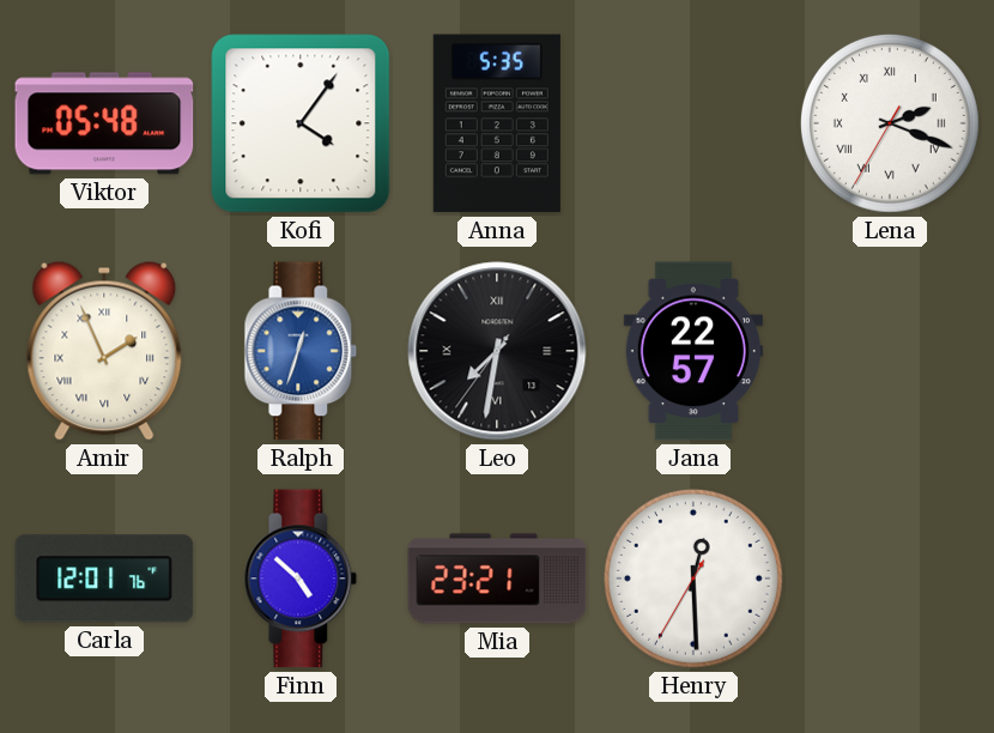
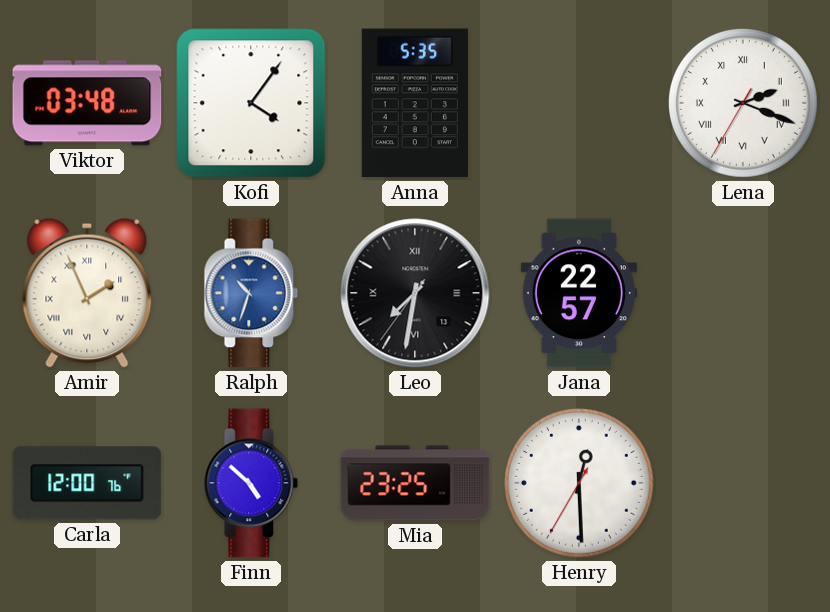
Viktor: 05:48 -> 03:48
Ralph: 12:33 -> 10:33
Carla: 12:01 -> 12:00
Mia: 23:21 -> 23:25
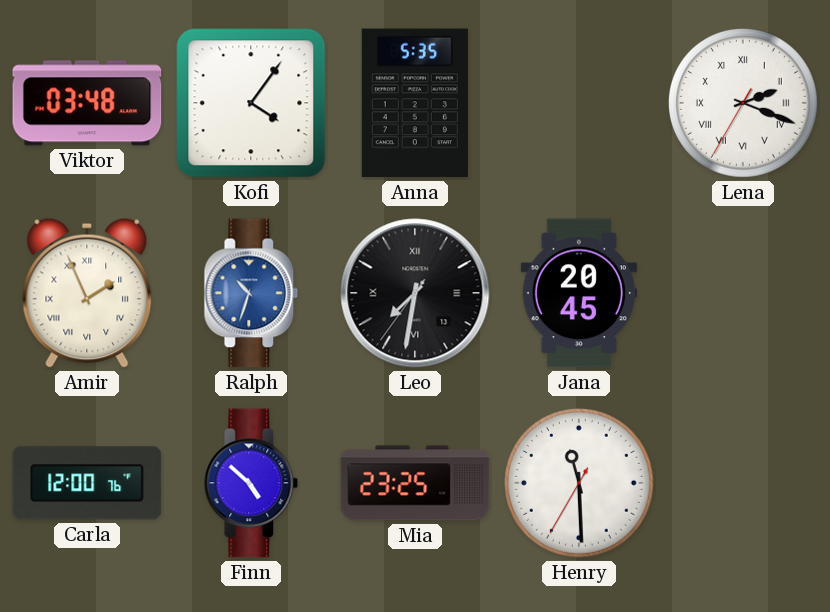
Jana: 22:57 -> 20:45
Henry: 12:29 -> 11:29
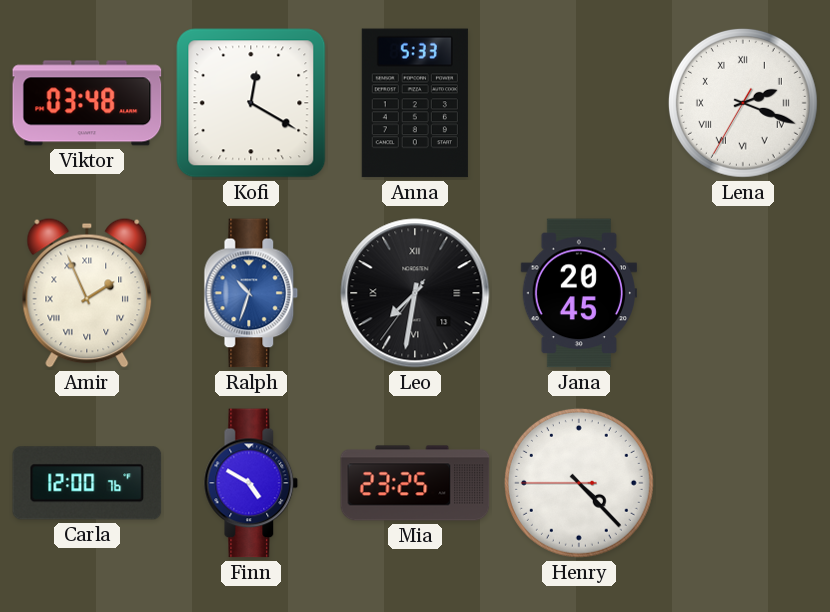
Kofi: 4:06 -> 12:20
Anna: 5:35 -> 5:33
Finn: 4:52 -> 4:50
Henry: 11:29 -> 4:22
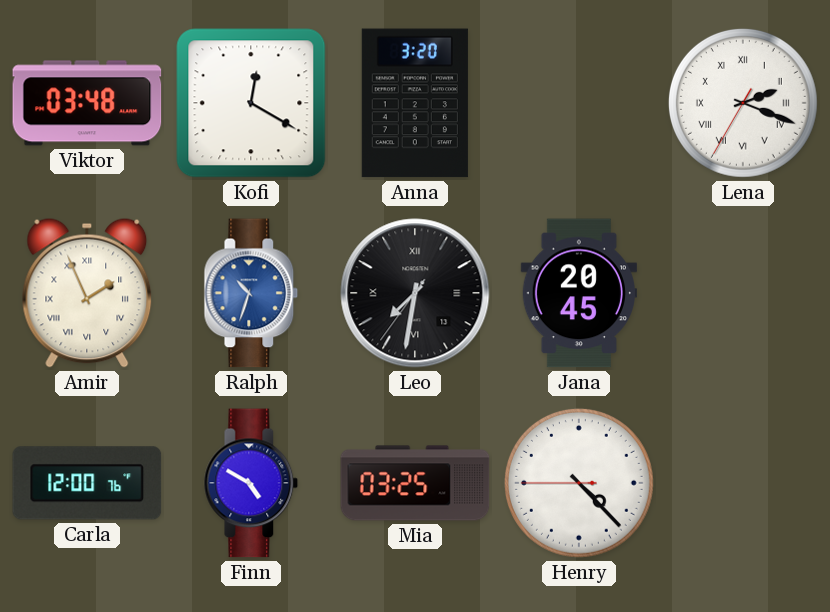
Anna: 5:33 -> 3:20
Mia: 23:25 -> 03:25
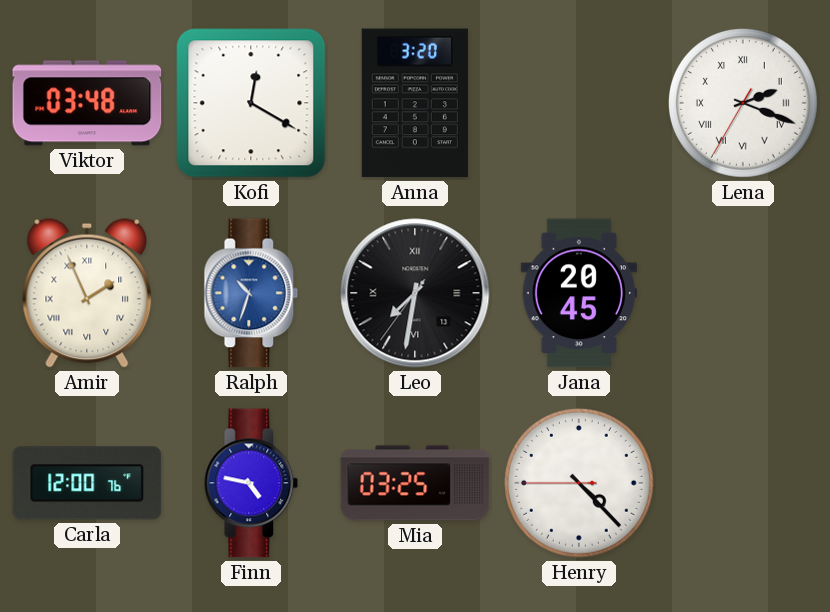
Finn: 4:50 -> 4:47
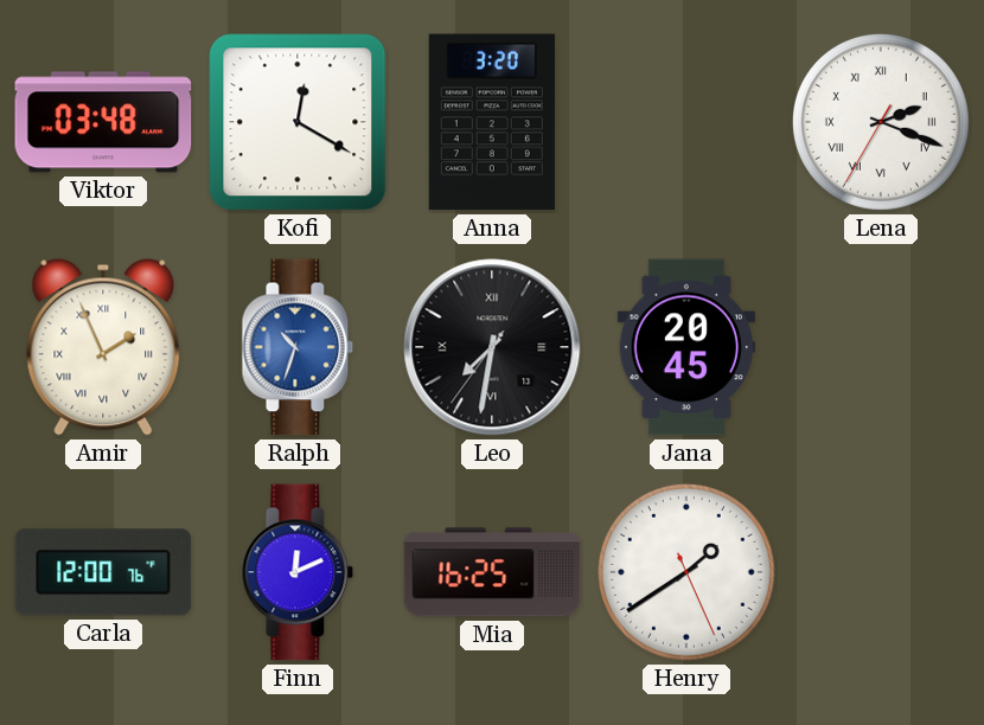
Finn: 4:47 -> 12:11
Mia: 03:25 -> 16:25
Henry: 4:22 -> 1:39
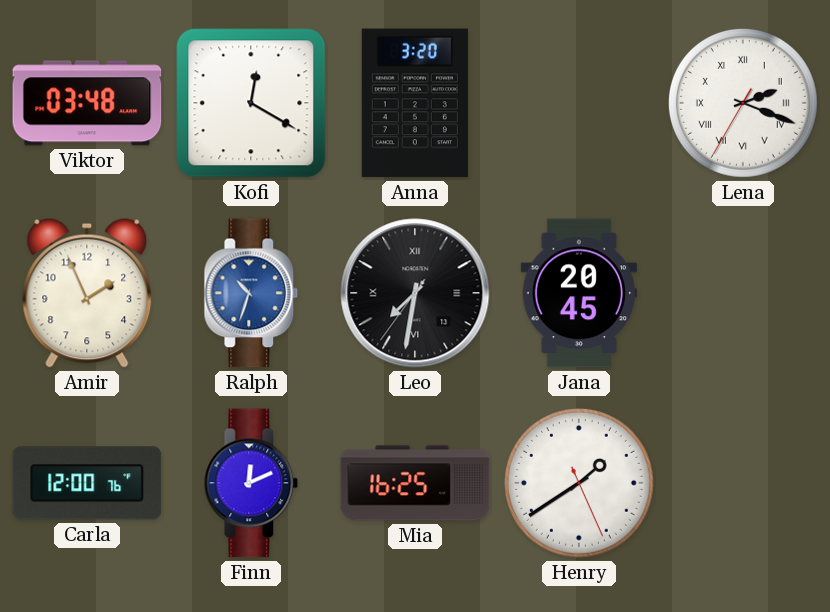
Amir numerals: Roman -> Arabic
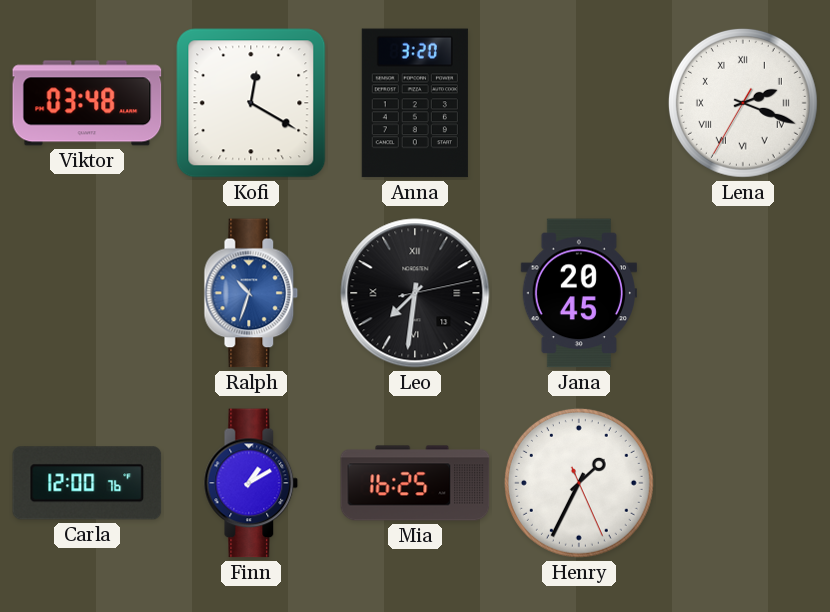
Amir: 1:56 -> none
Leo: 7:31:36 -> 7:31:13
Finn: 12:11 -> 1:10
Henry: 1:39 -> 1:34
